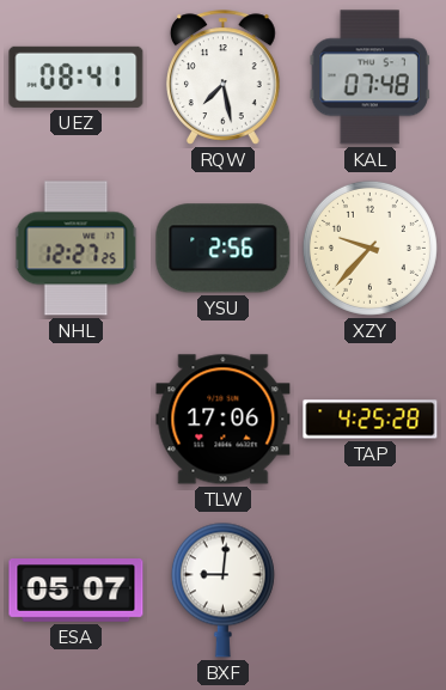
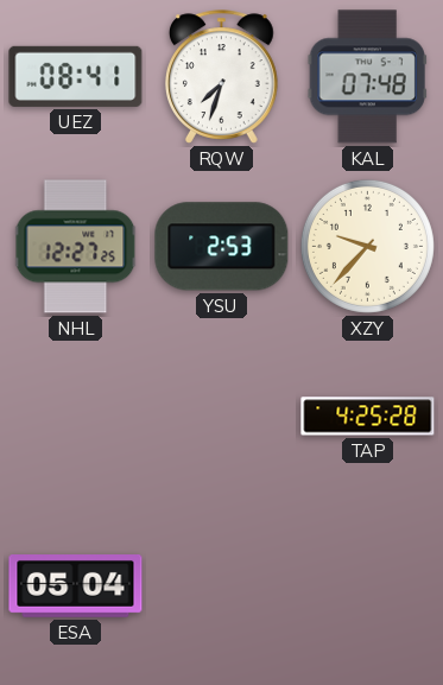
RQW: 7:28 -> 7:33
YSU: 2:56 -> 2:53
TLW: 17:06 -> none
ESA: 05:07 -> 05:04
BXF: 9:01 -> none
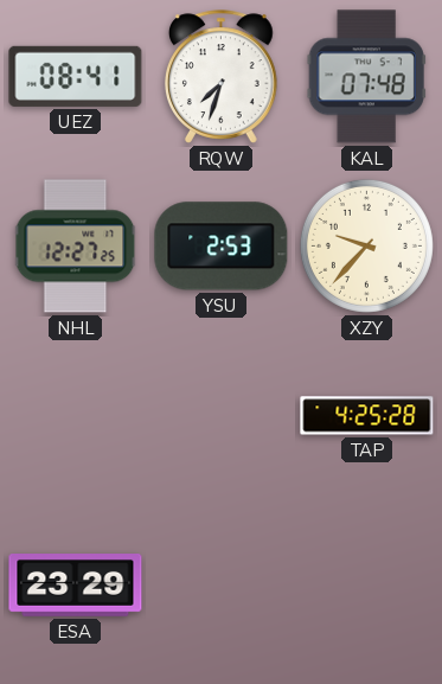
ESA: 05:04 -> 23:29
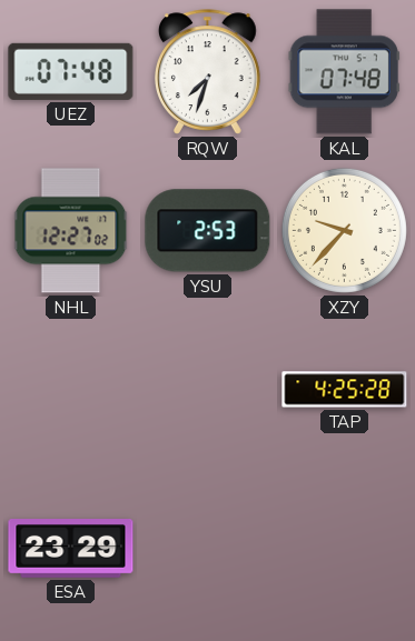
UEZ: 08:41 -> 07:48
NHL: 12:27:25 -> 12:27:02
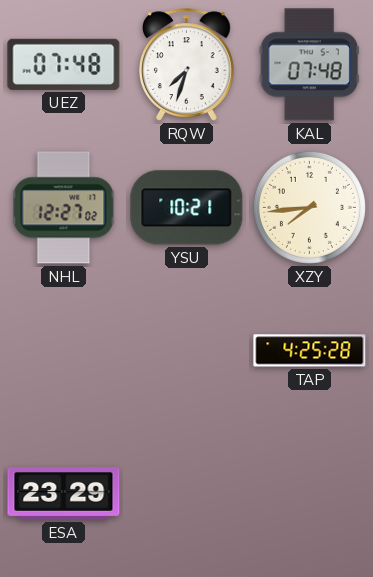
YSU: 2:53 -> 10:21
XZY: 9:37 -> 7:44
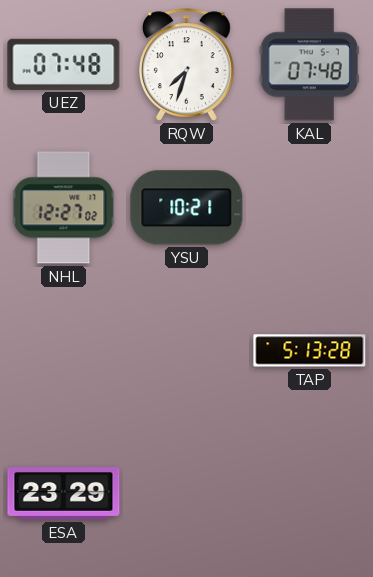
XZY: 7:44 -> none
TAP: 4:25 -> 5:13
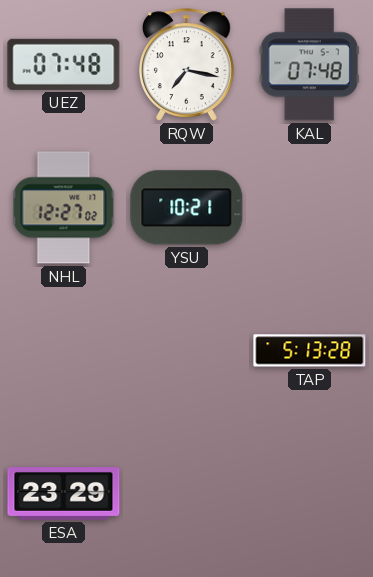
RQW: 7:33 -> 7:17
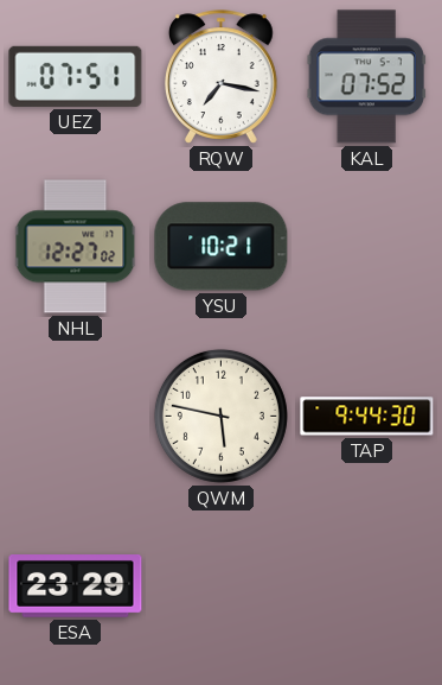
UEZ: 07:48 -> 07:51
KAL: 07:48 -> 07:52
QWM: none -> 5:47
TAP: 5:13 -> 9:44
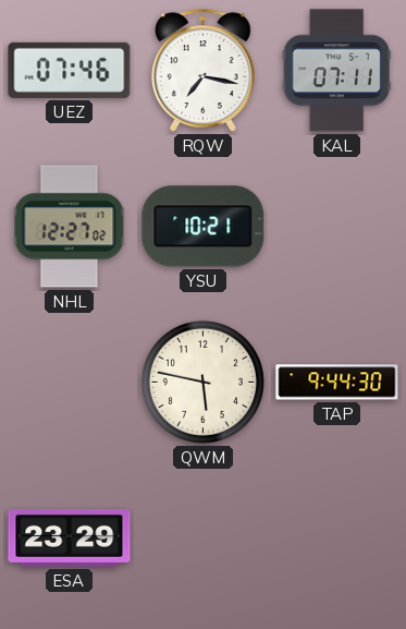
UEZ: 07:51 -> 07:46
KAL: 07:52 -> 07:11
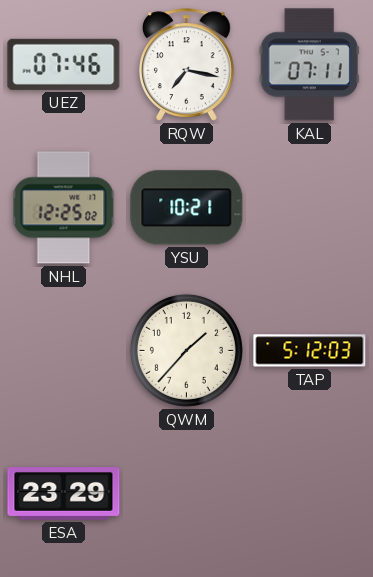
NHL: 12:27 -> 12:25
QWM: 5:47 -> 1:37
TAP: 9:44 -> 5:12
